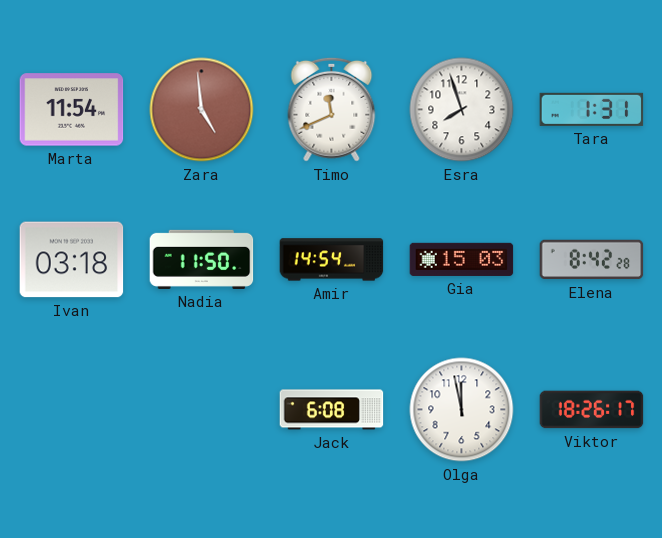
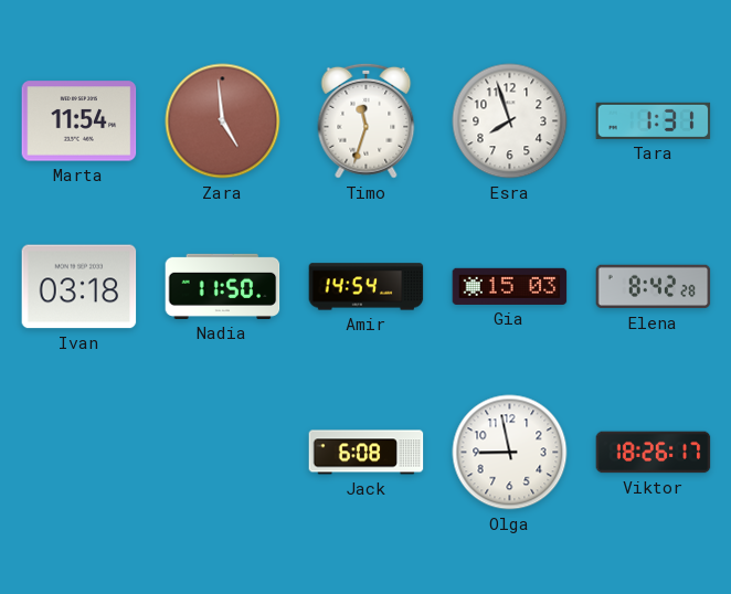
Timo: 11:41 -> 11:33
Olga: 11:58 -> 8:58
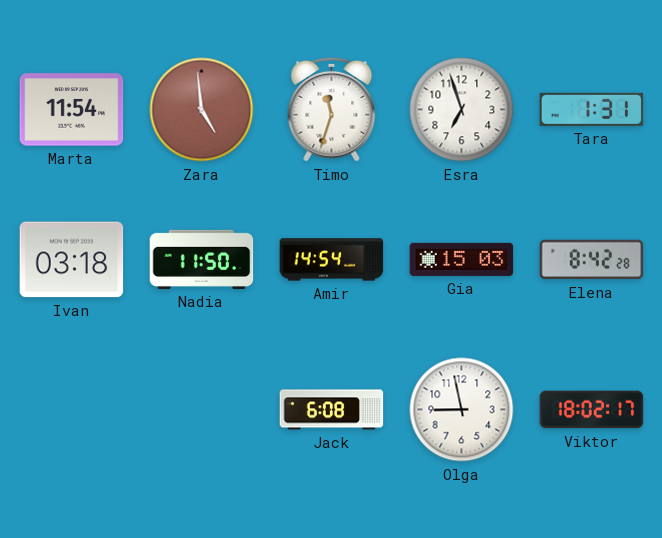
Esra: 7:57 -> 6:57
Viktor: 18:26 -> 18:02
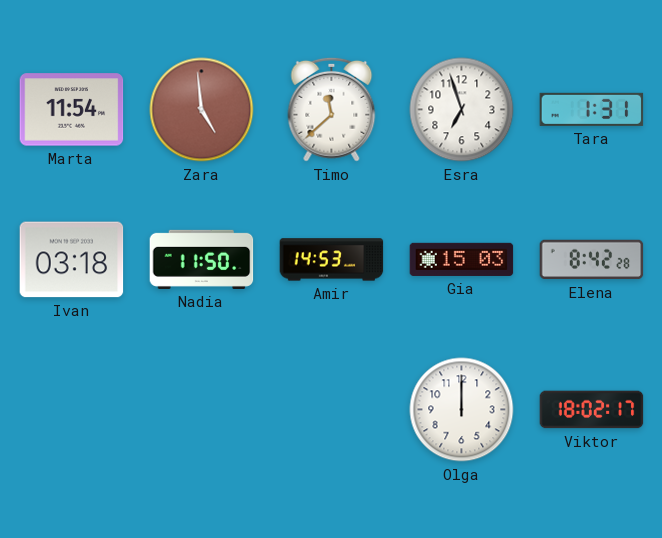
Timo: 11:33 -> 11:38
Amir: 14:54 -> 14:53
Jack: 6:08 -> none
Olga: 8:58 -> 12:00
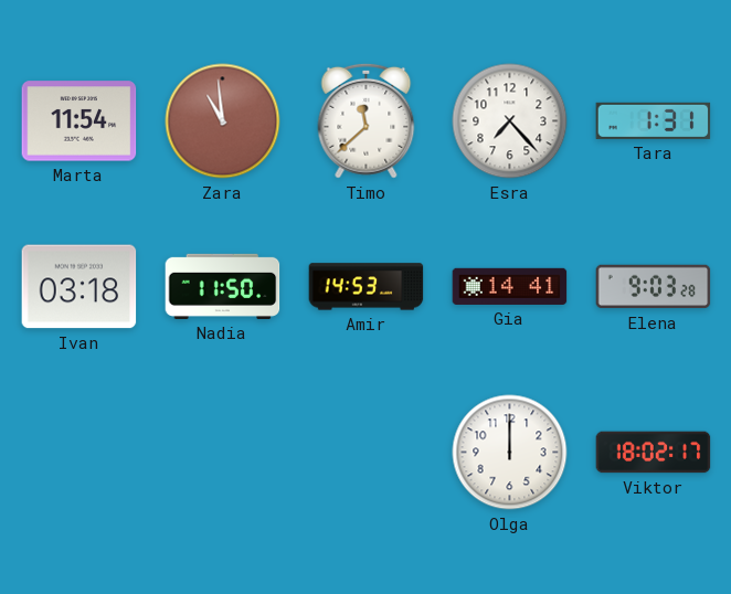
Zara: 4:59 -> 10:59
Esra: 6:57 -> 7:23
Gia: 15:03 -> 14:41
Elena: 8:42 -> 9:03
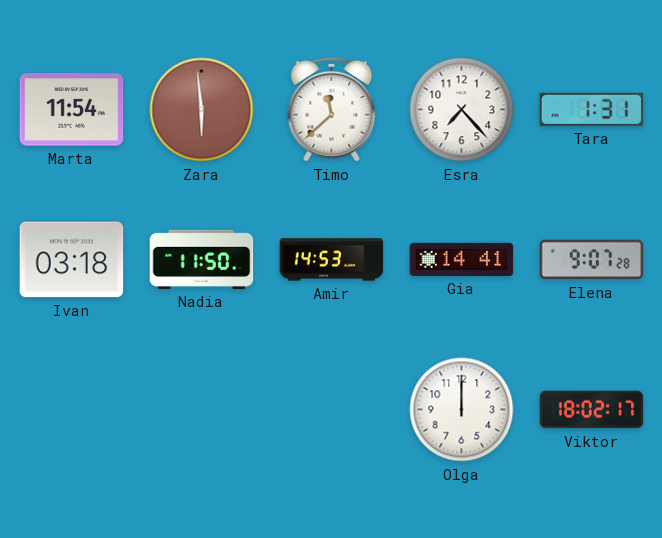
Zara: 10:59 -> 5:59
Elena: 9:03 -> 9:07
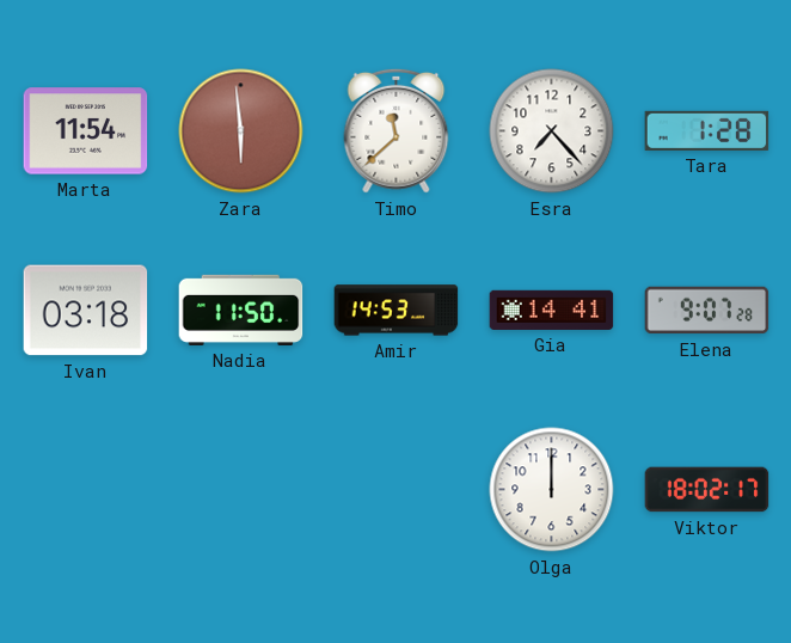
Tara: 1:31 -> 1:28
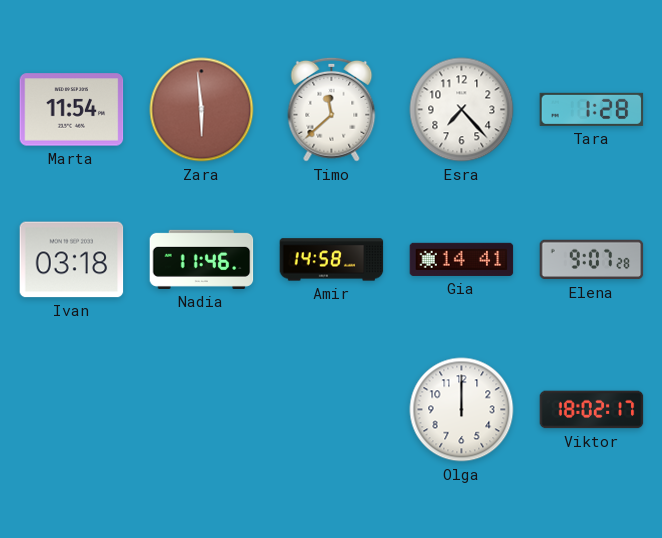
Nadia: 11:50 -> 11:46
Amir: 14:53 -> 14:58
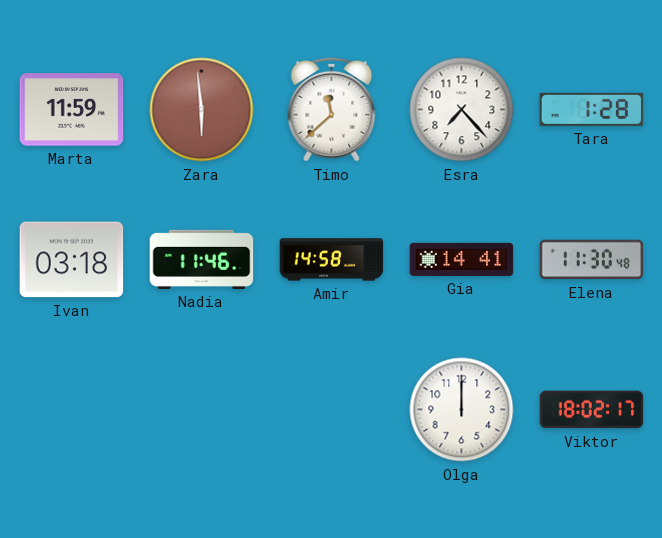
Marta: 11:54 -> 11:59
Elena: 9:07 -> 11:30
